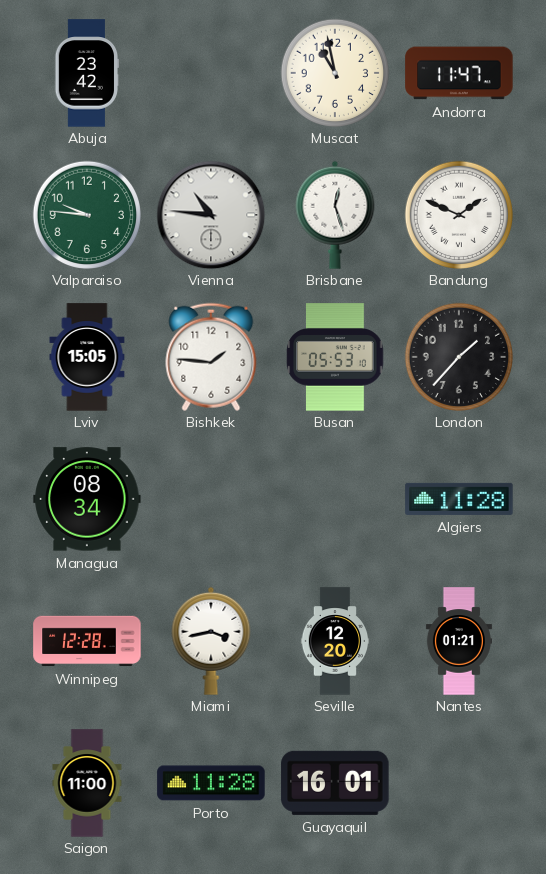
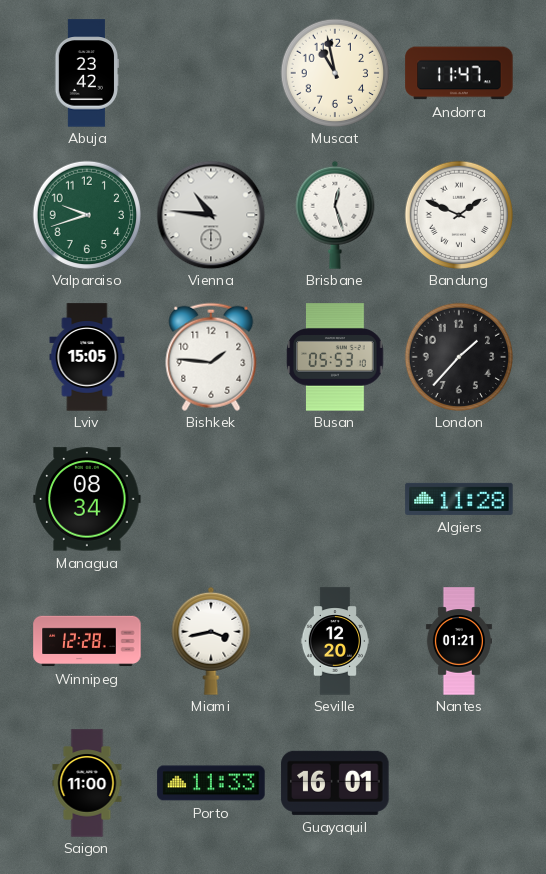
Valparaiso: 9:46 -> 9:42
Porto: 11:28 -> 11:33
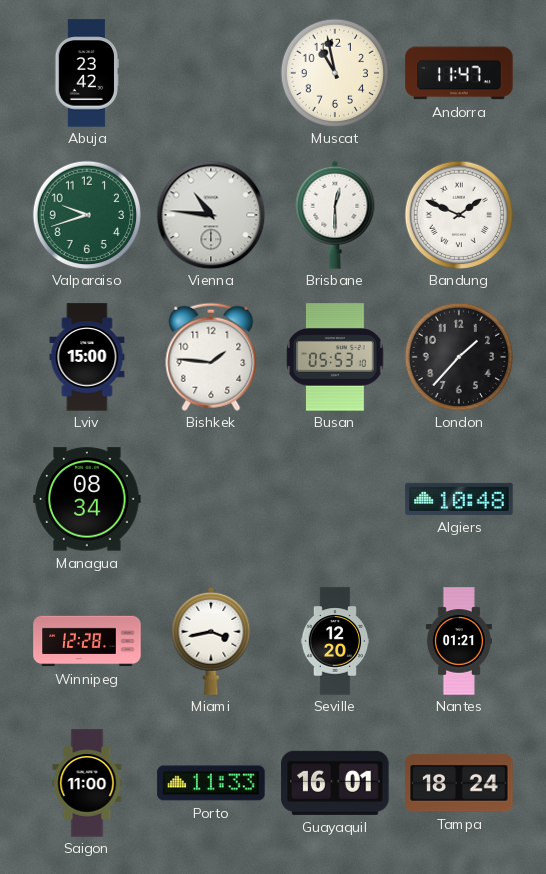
Brisbane: 12:27 -> 12:30
Lviv: 15:05 -> 15:00
Algiers: 11:28 -> 10:48
Tampa: none -> 18:24
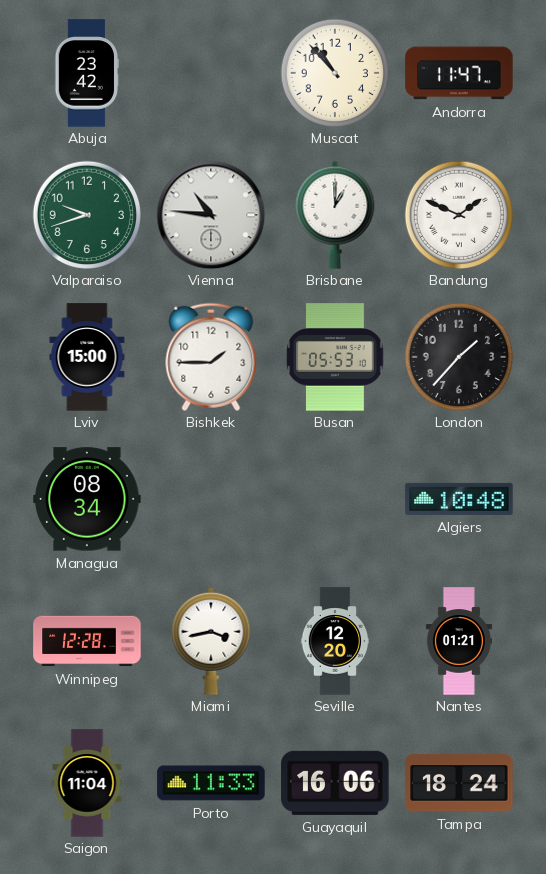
Muscat: 10:58 -> 10:53
Brisbane: 12:30 -> 1:00
Bishkek: 1:46 -> 1:45
Saigon: 11:00 -> 11:04
Guayaquil: 16:01 -> 16:06
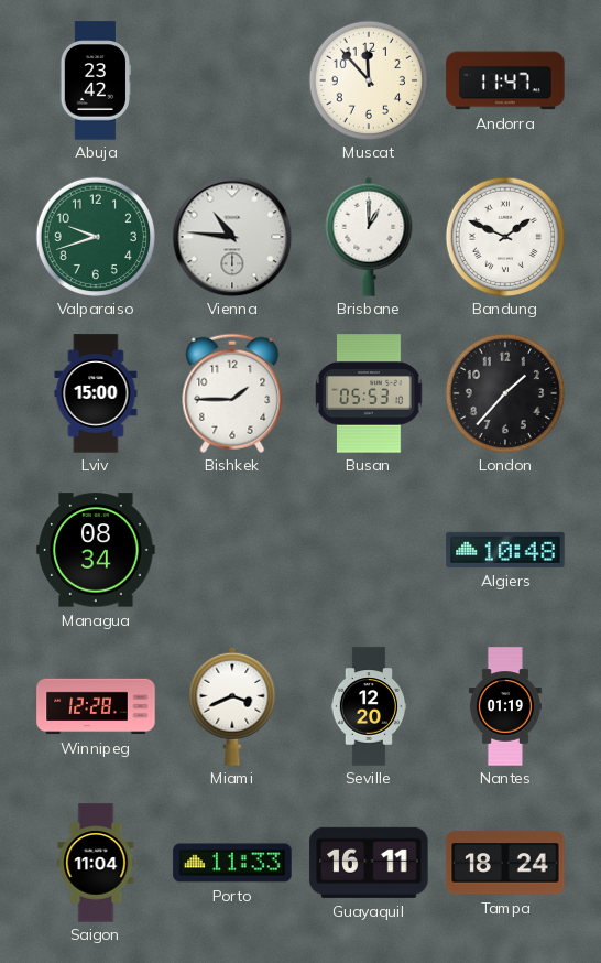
Muscat: 10:53 -> 11:53
Miami: 3:43 -> 3:41
Nantes: 01:21 -> 01:19
Guayaquil: 16:06 -> 16:11
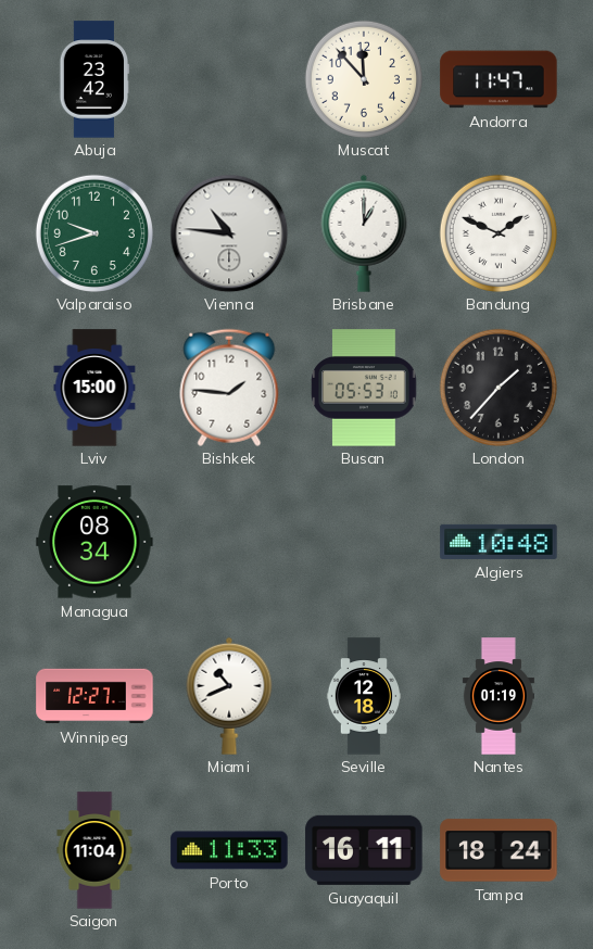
Bishkek: 1:45 -> 1:46
Winnipeg: 12:28 -> 12:27
Miami: 3:41 -> 10:41
Seville: 12:20 -> 12:18
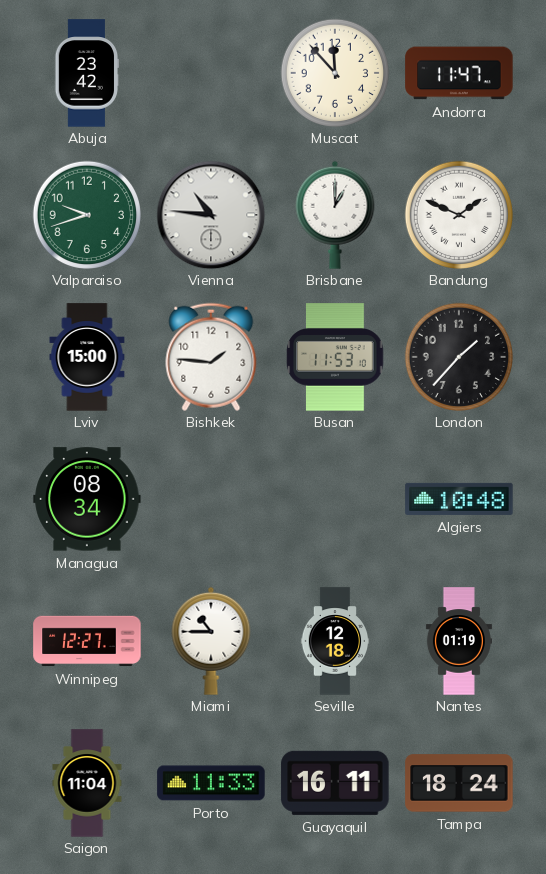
Busan: 05:53 -> 11:53
Miami: 10:41 -> 10:45
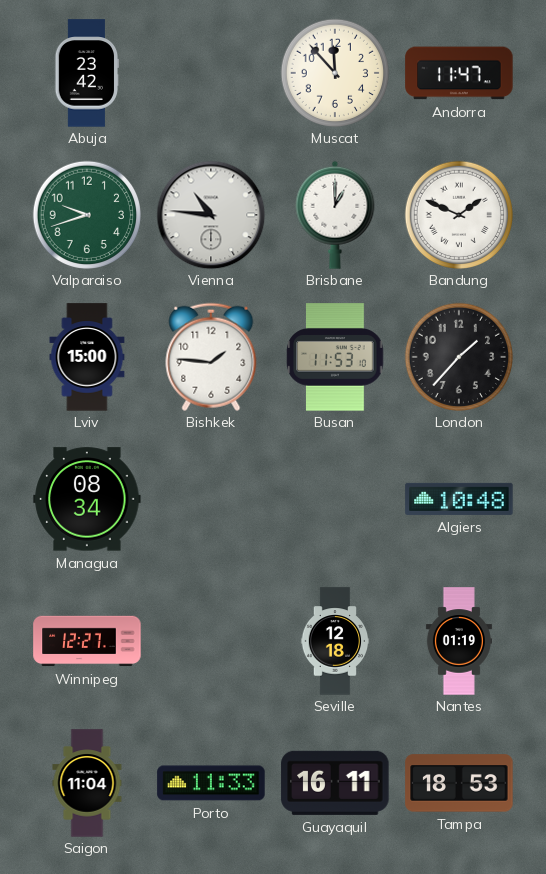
Miami: 10:45 -> none
Tampa: 18:24 -> 18:53
